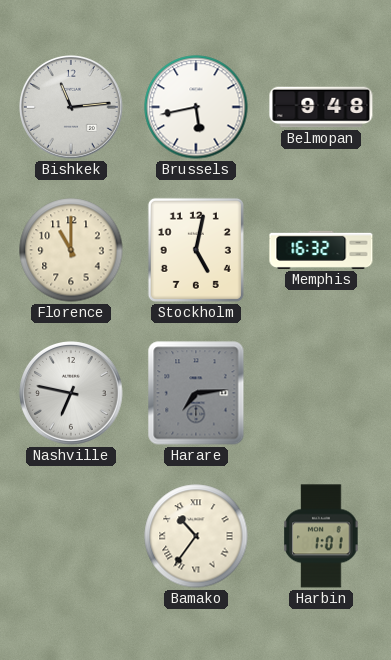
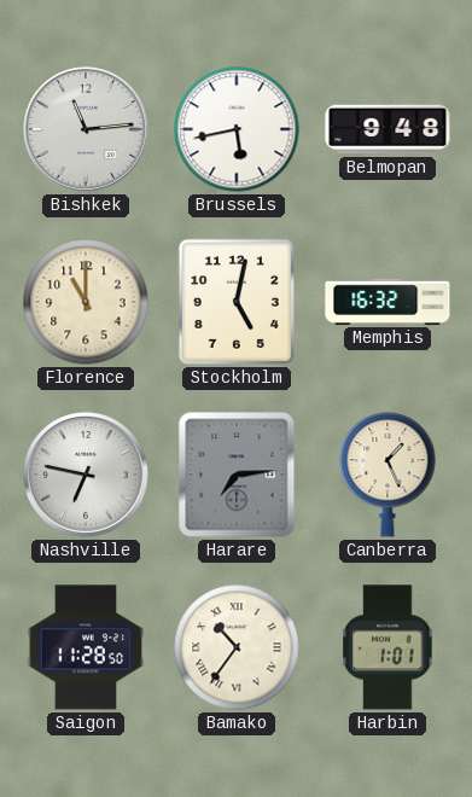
Canberra: none -> 1:26
Saigon: none -> 11:28
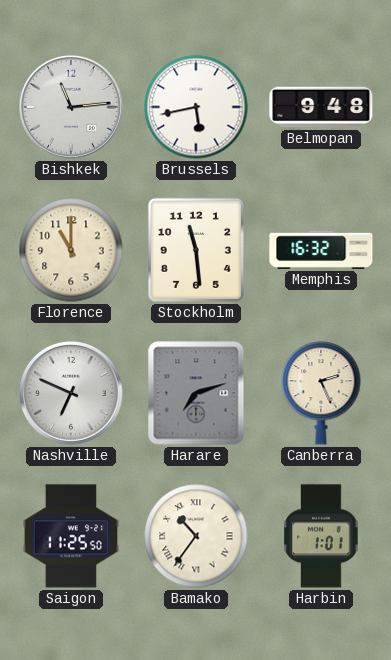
Stockholm: 5:02 -> 11:29
Nashville: 6:47 -> 6:49
Harare: 7:14 -> 7:12
Canberra: 1:26 -> 2:26
Saigon: 11:28 -> 11:25
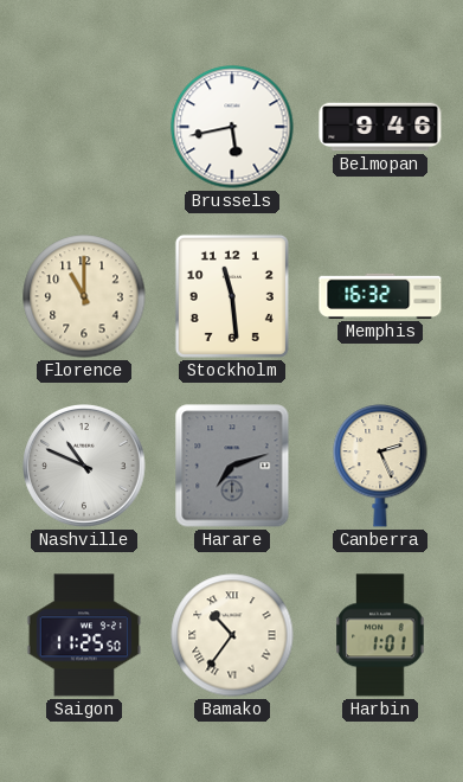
Bishkek: 11:14 -> none
Belmopan: 9:48 -> 9:46
Nashville: 6:49 -> 10:49
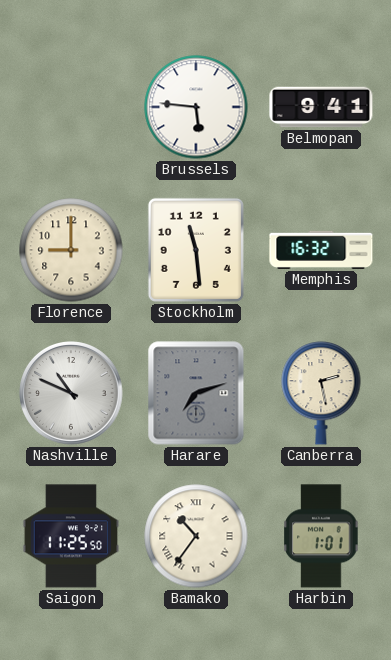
Brussels: 5:43 -> 5:46
Belmopan: 9:46 -> 9:41
Florence: 11:00 -> 9:00
Canberra: 2:26 -> 2:28
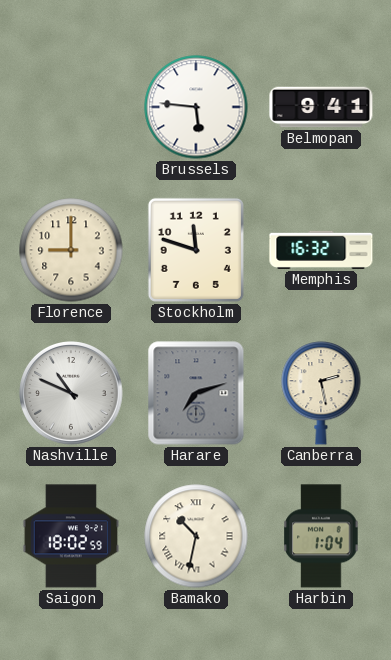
Stockholm: 11:29 -> 11:48
Saigon: 11:25 -> 18:02
Bamako: 10:36 -> 10:32
Harbin: 1:01 -> 1:04
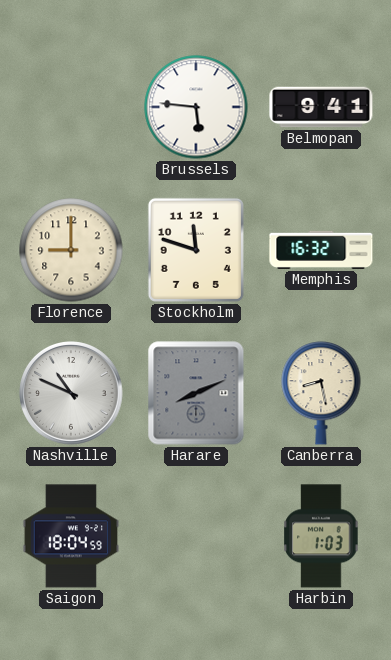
Harare: 7:12 -> 8:11
Canberra: 2:28 -> 8:28
Saigon: 18:02 -> 18:04
Bamako: 10:32 -> none
Harbin: 1:04 -> 1:03
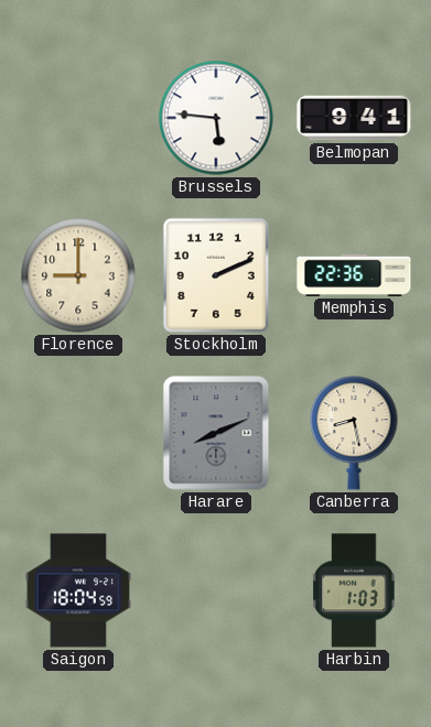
Stockholm: 11:48 -> 2:11
Memphis: 16:32 -> 22:36
Nashville: 10:49 -> none
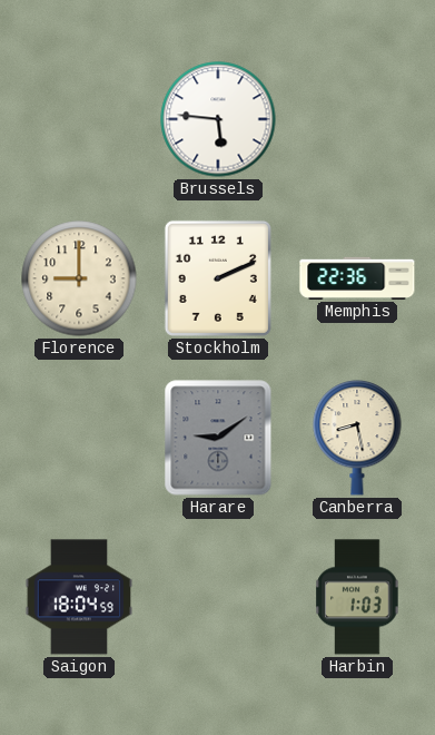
Belmopan: 9:41 -> none
Harare: 8:11 -> 9:09
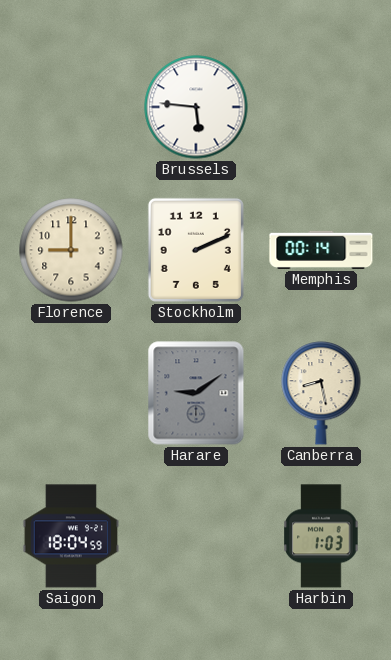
Memphis: 22:36 -> 00:14
